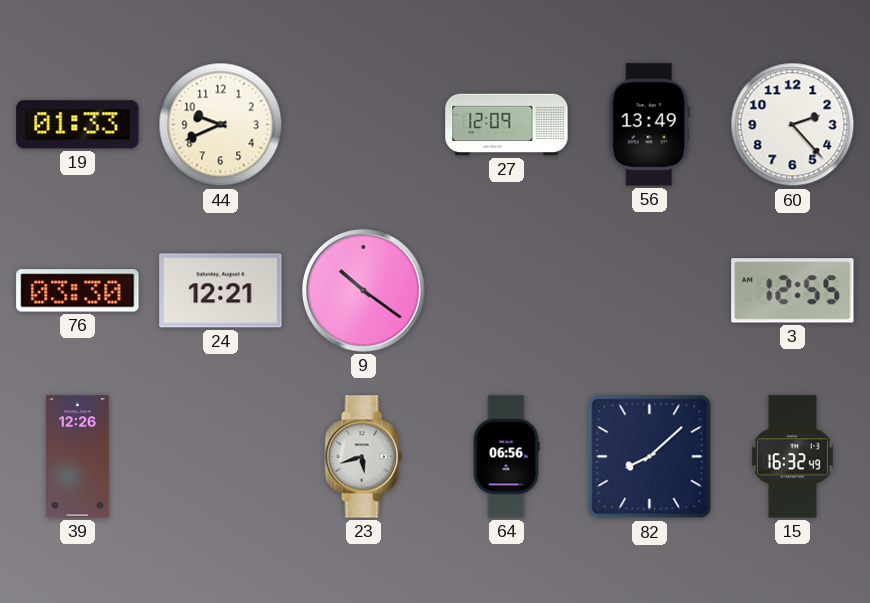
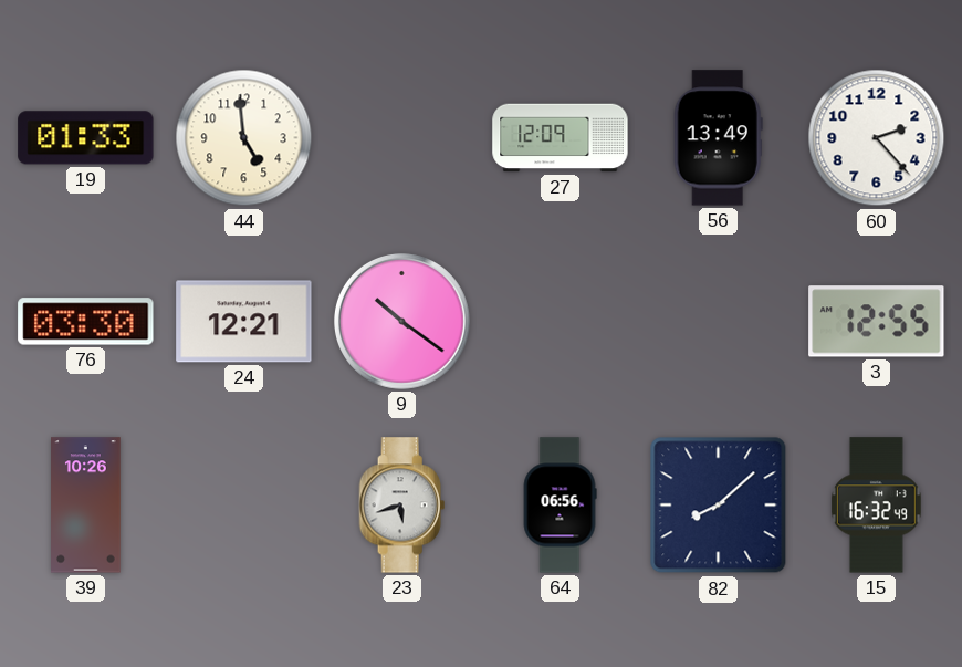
44: 9:41 -> 4:59
39: 12:26 -> 10:26
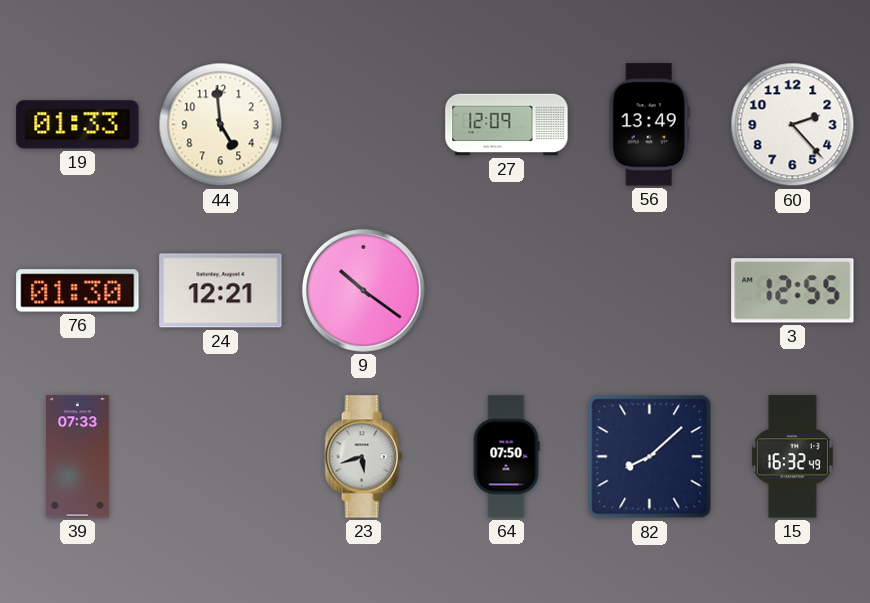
76: 03:30 -> 01:30
39: 10:26 -> 07:33
64: 06:56 -> 07:50
